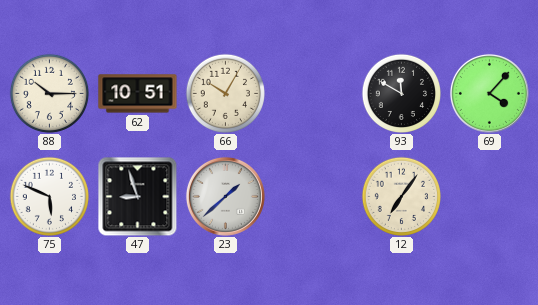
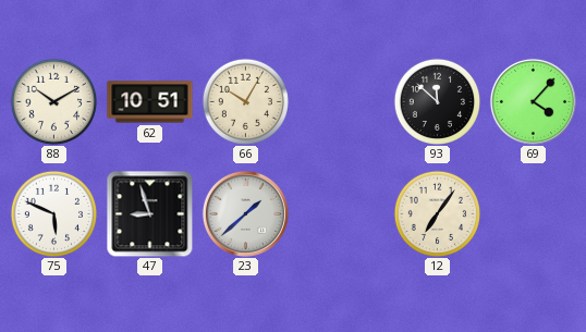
88: 10:15 -> 10:10
93: 11:50 -> 11:52
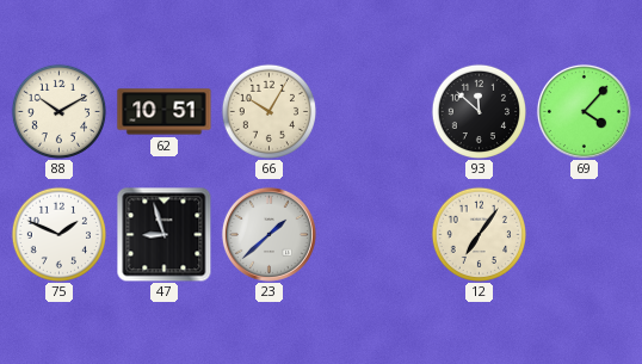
75: 5:49 -> 1:49
